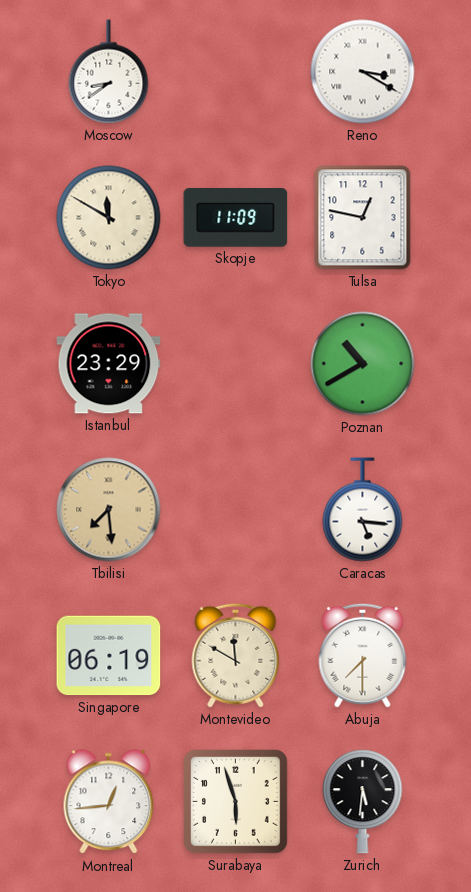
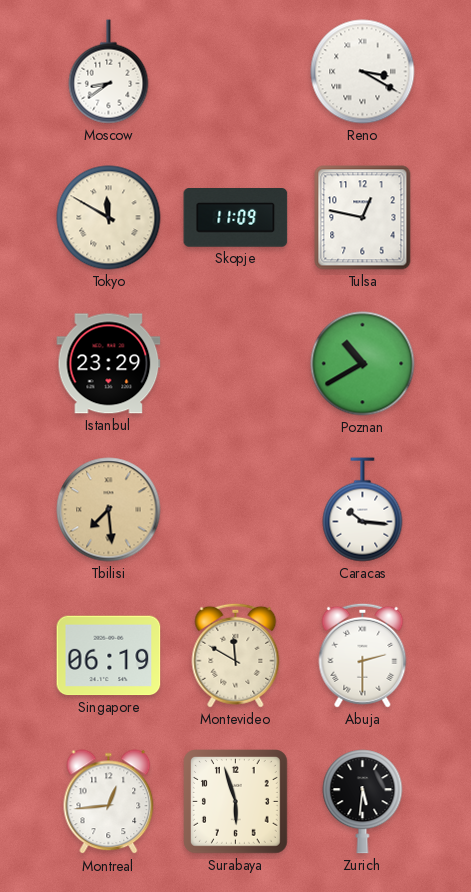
Caracas: 5:16 -> 10:16
Abuja: 7:30 -> 2:30
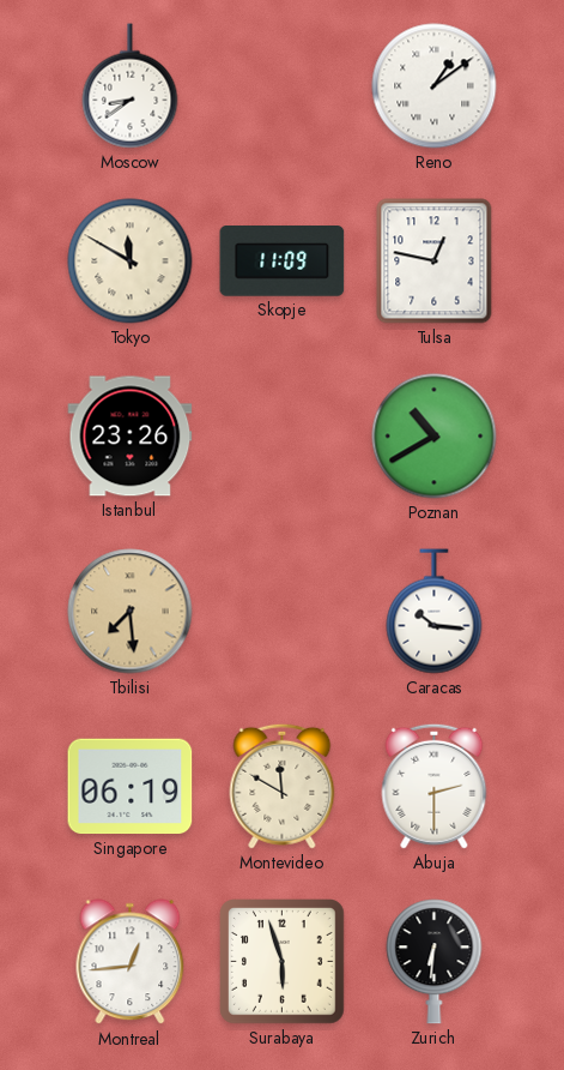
Reno: 3:20 -> 1:09
Istanbul: 23:29 -> 23:26
Zurich: 5:31 -> 6:31
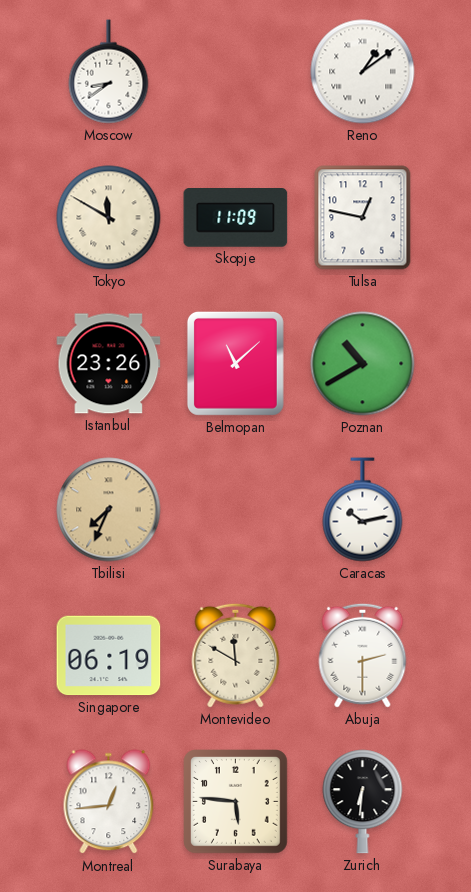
Belmopan: none -> 11:08
Tbilisi: 7:29 -> 7:34
Caracas: 10:16 -> 10:13
Surabaya: 5:57 -> 5:46
